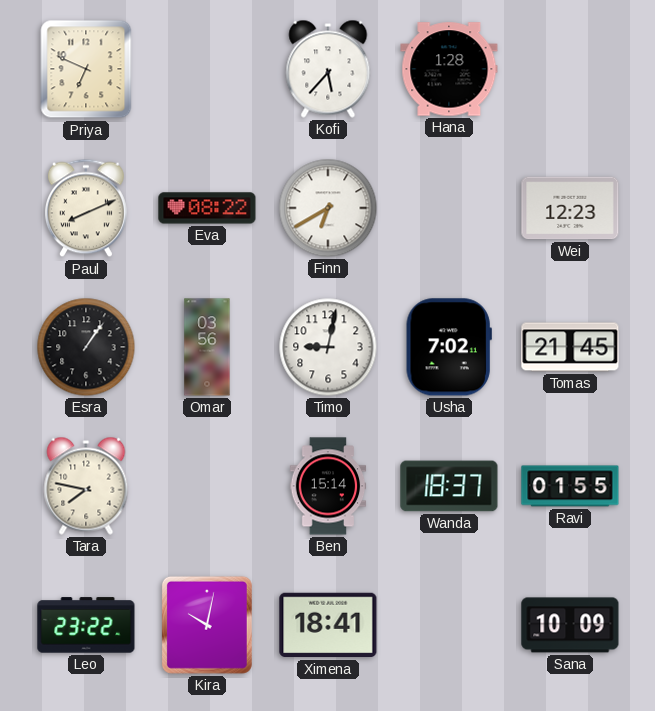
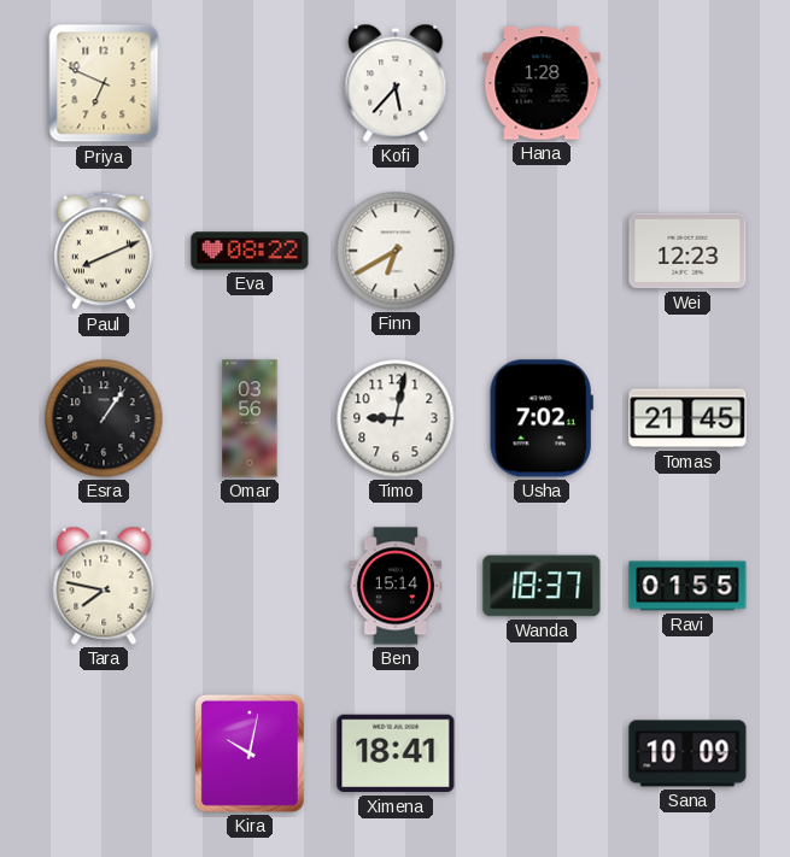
Leo: 23:22 -> none
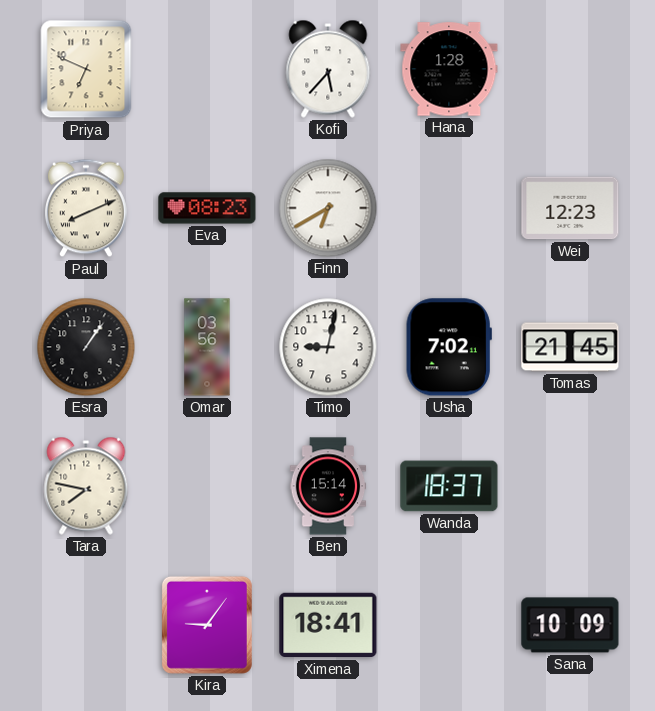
Eva: 08:22 -> 08:23
Ravi: 01:55 -> none
Kira: 10:02 -> 9:06
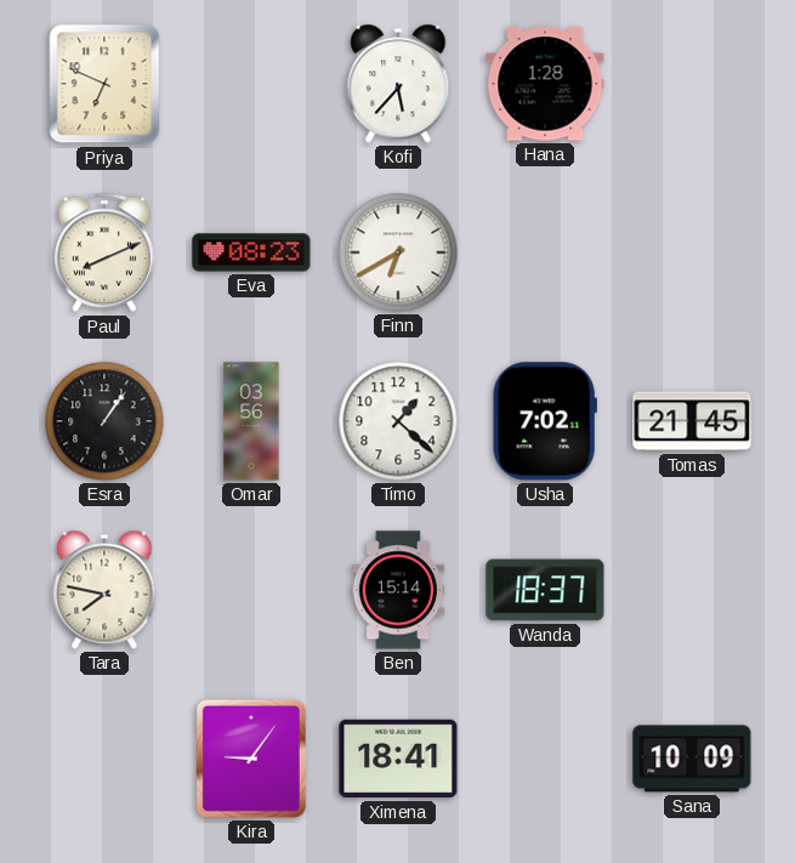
Wei: 12:23 -> none
Timo: 9:02 -> 1:22
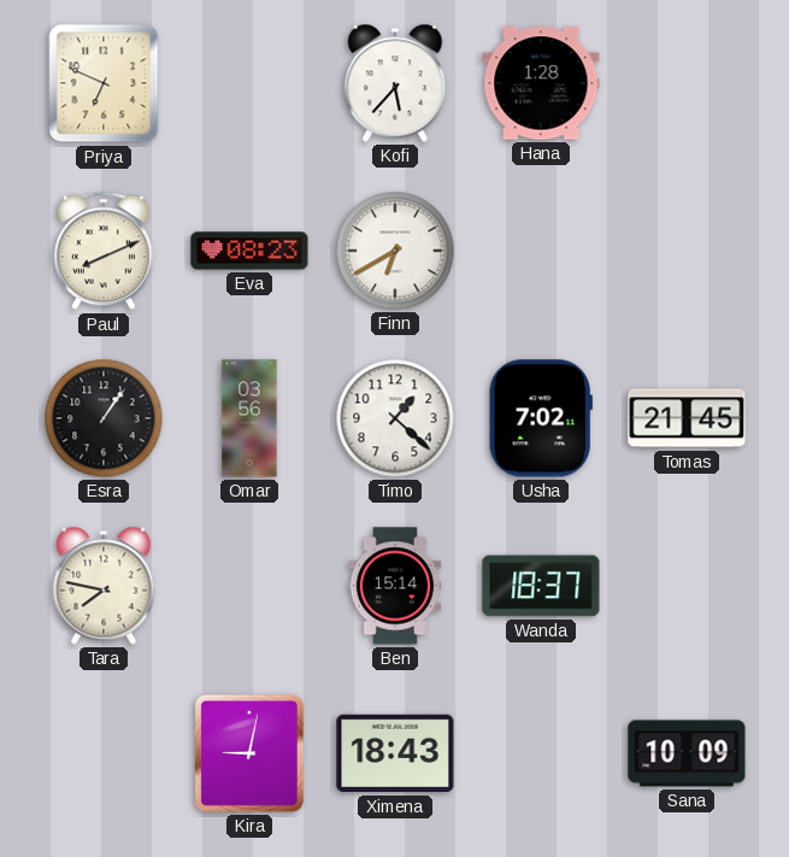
Kira: 9:06 -> 9:02
Ximena: 18:41 -> 18:43
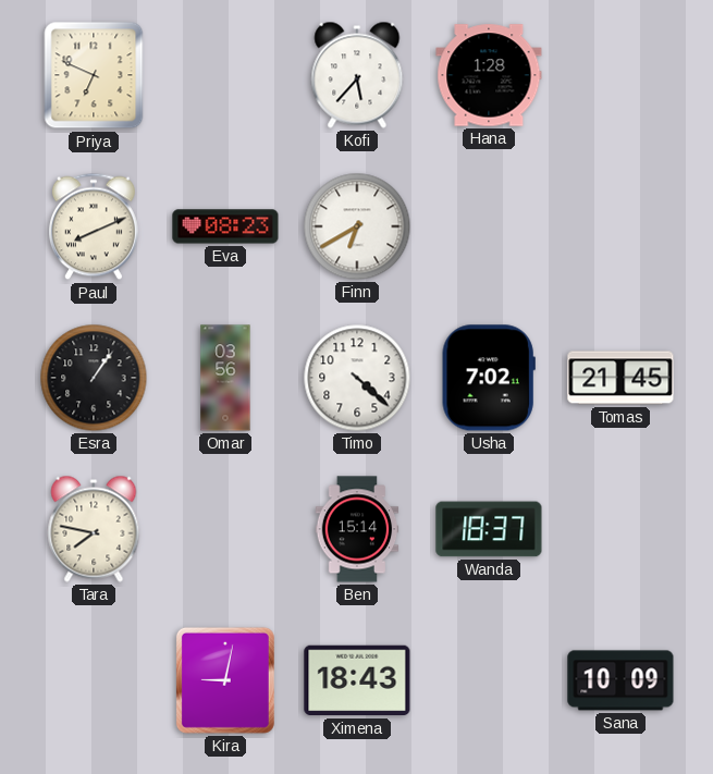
Timo: 1:22 -> 4:22
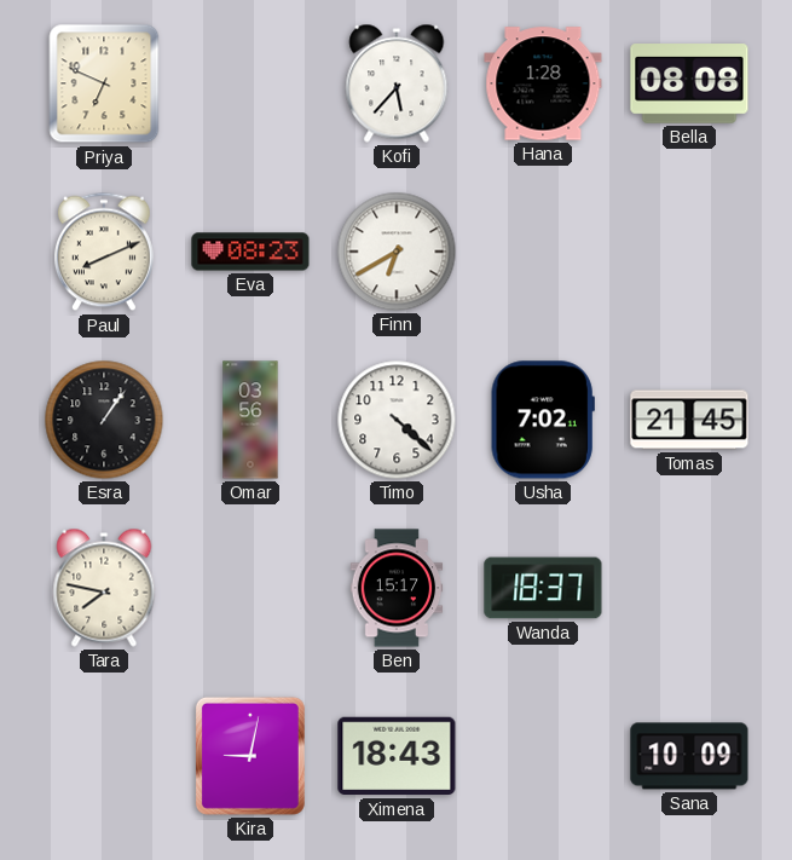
Bella: none -> 08:08
Ben: 15:14 -> 15:17
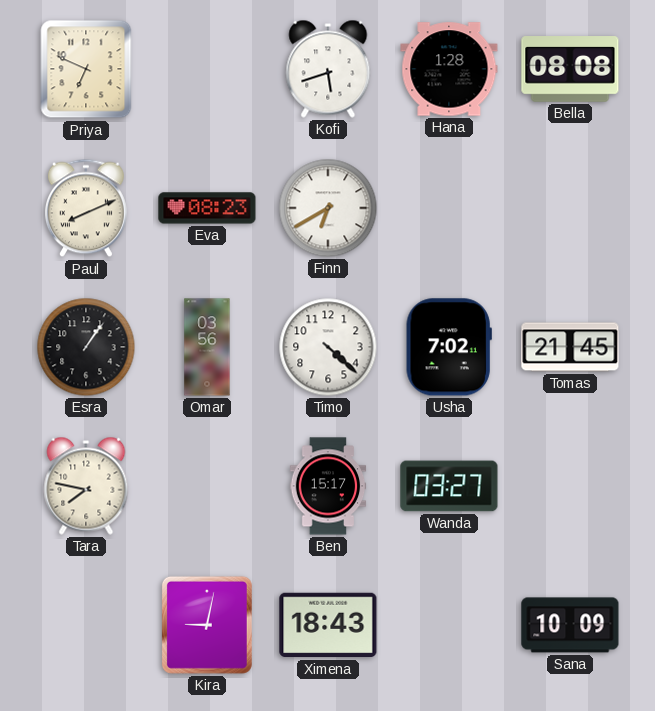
Kofi: 5:37 -> 5:42
Wanda: 18:37 -> 03:27
